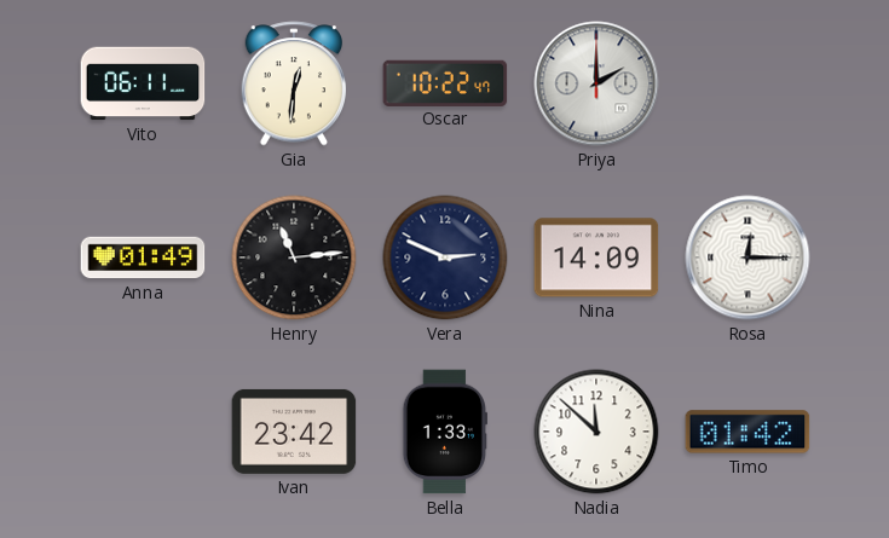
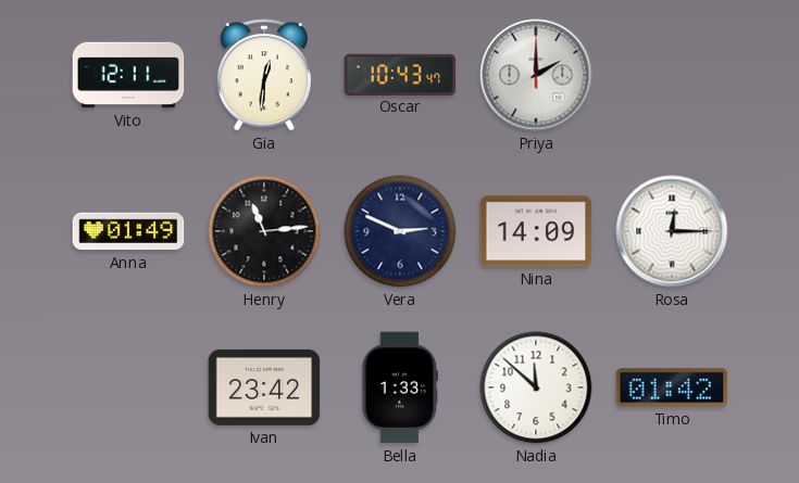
Vito: 06:11 -> 12:11
Oscar: 10:22 -> 10:43
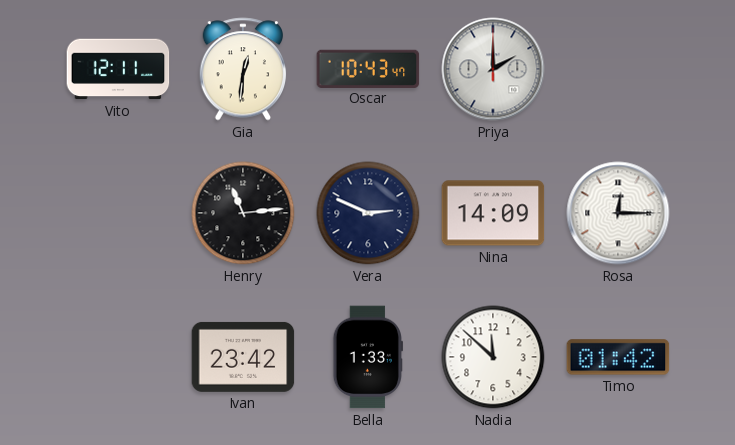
Anna: 01:49 -> none
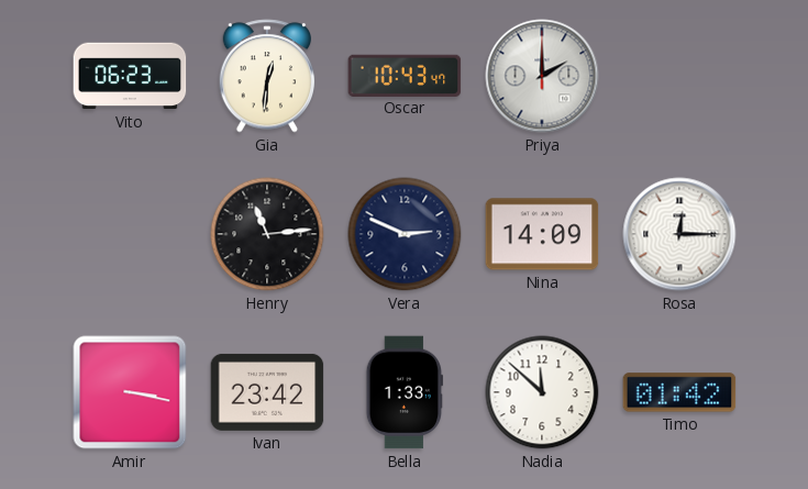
Vito: 12:11 -> 06:23
Amir: none -> 3:17
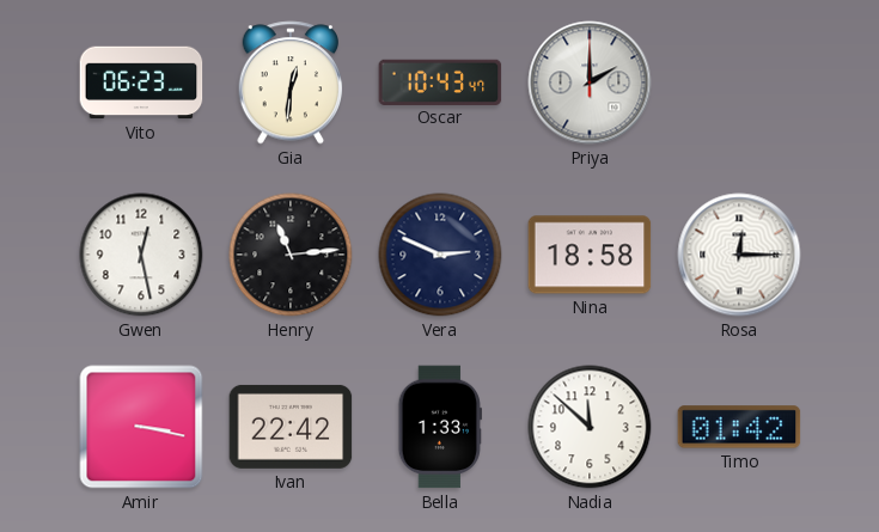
Gwen: none -> 12:28
Nina: 14:09 -> 18:58
Ivan: 23:42 -> 22:42
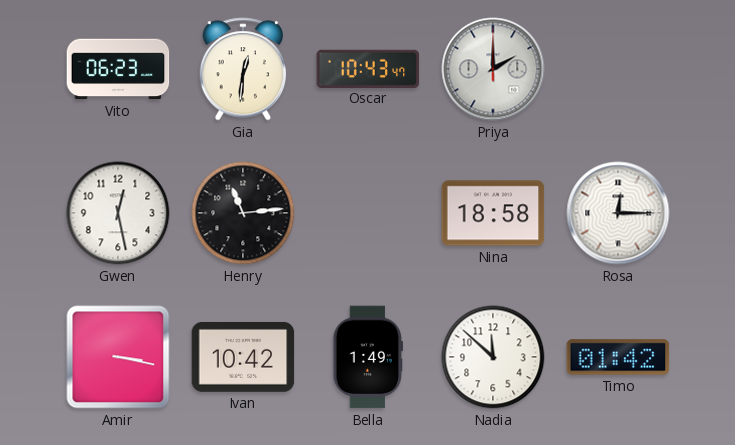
Vera: 2:49 -> none
Ivan: 22:42 -> 10:42
Bella: 1:33 -> 1:49
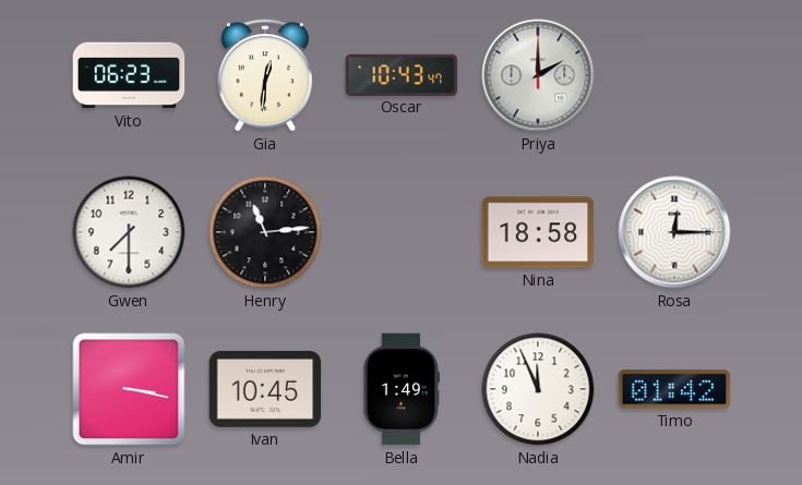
Gwen: 12:28 -> 7:30
Ivan: 10:42 -> 10:45
Nadia: 11:52 -> 11:56
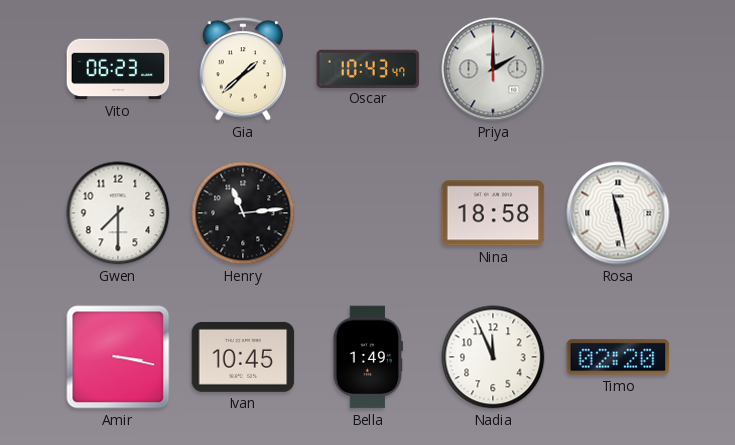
Gia: 12:31 -> 1:38
Rosa: 12:15 -> 11:28
Timo: 01:42 -> 02:20
